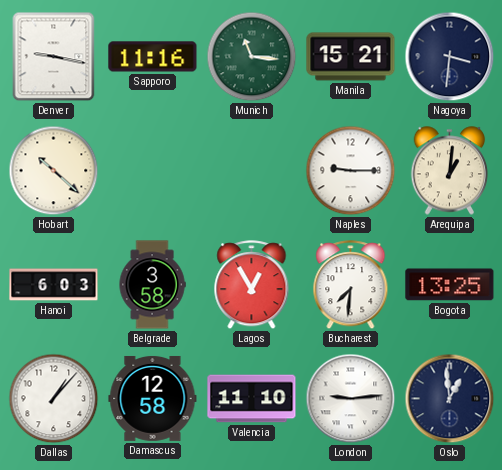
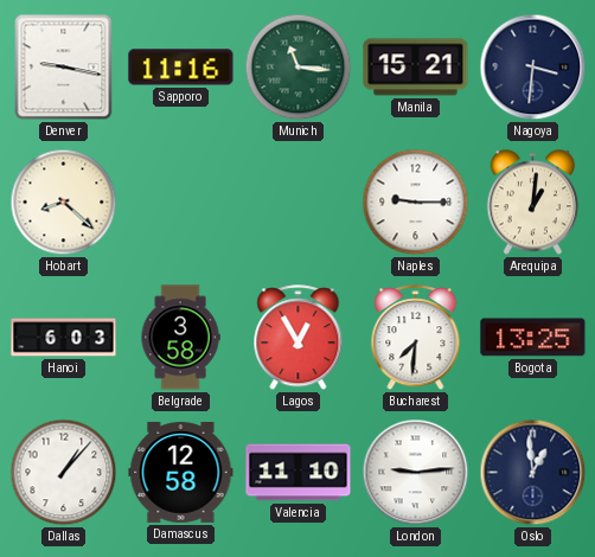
Hobart: 10:22 -> 8:22
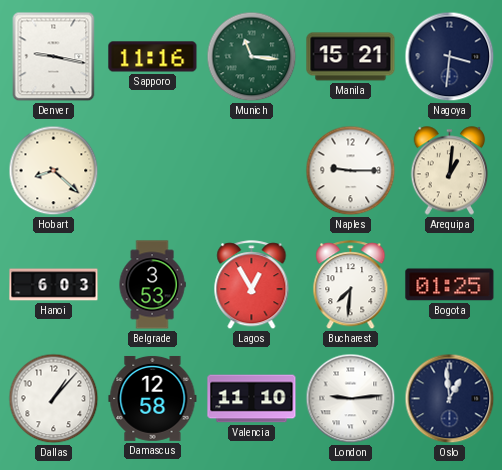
Belgrade: 3:58 -> 3:53
Bogota: 13:25 -> 01:25
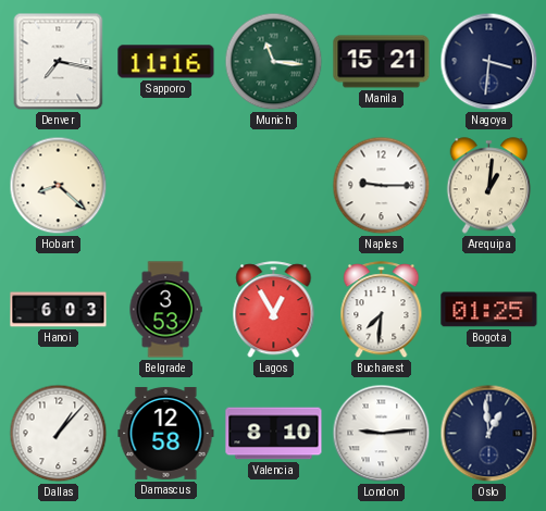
Denver: 9:17 -> 7:17
Valencia: 11:10 -> 8:10
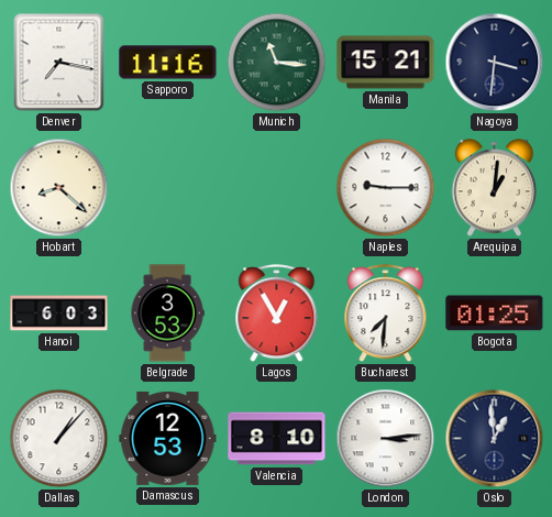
Damascus: 12:58 -> 12:53
London: 9:14 -> 3:14
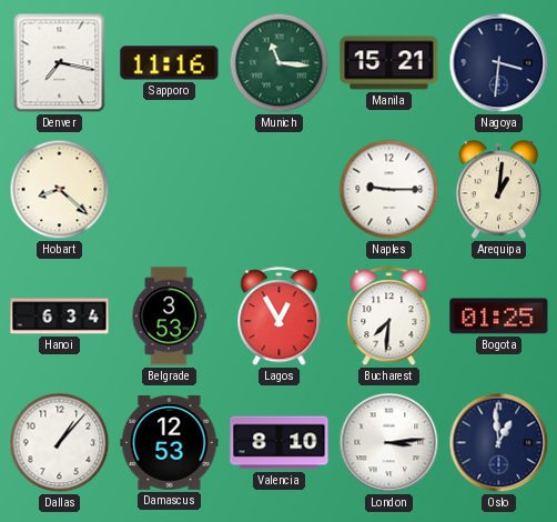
Hanoi: 6:03 -> 6:34
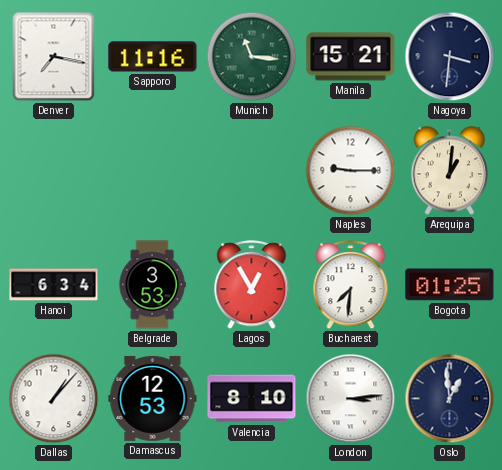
Hobart: 8:22 -> none
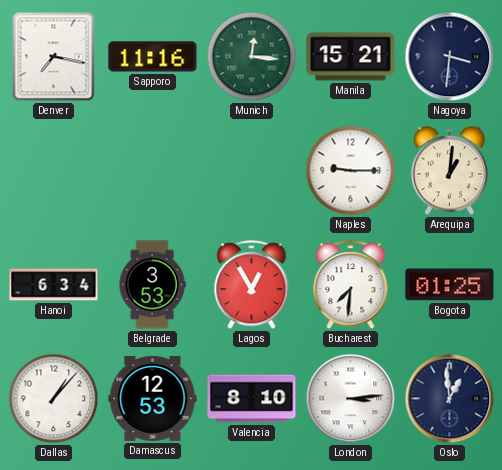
Munich: 11:16 -> 12:16
